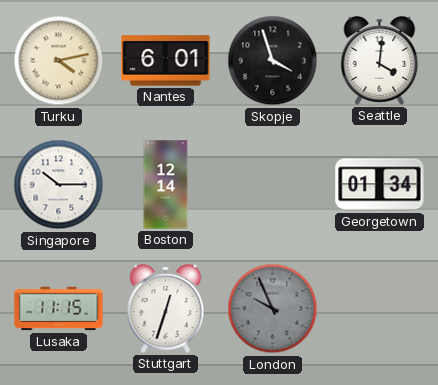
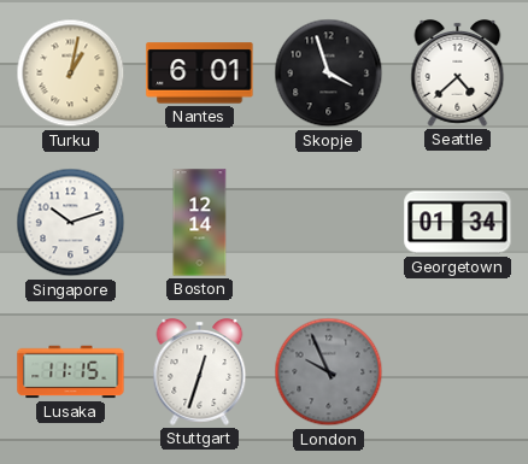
Turku: 4:13 -> 1:02
Seattle: 4:01 -> 4:38
Singapore: 10:15 -> 10:12
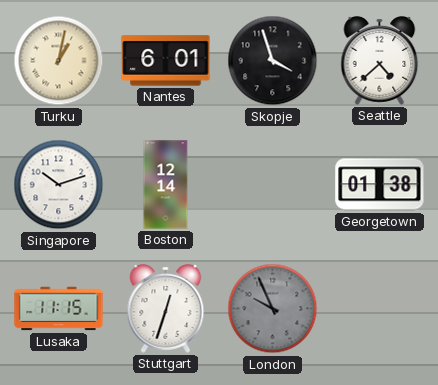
Georgetown: 01:34 -> 01:38
